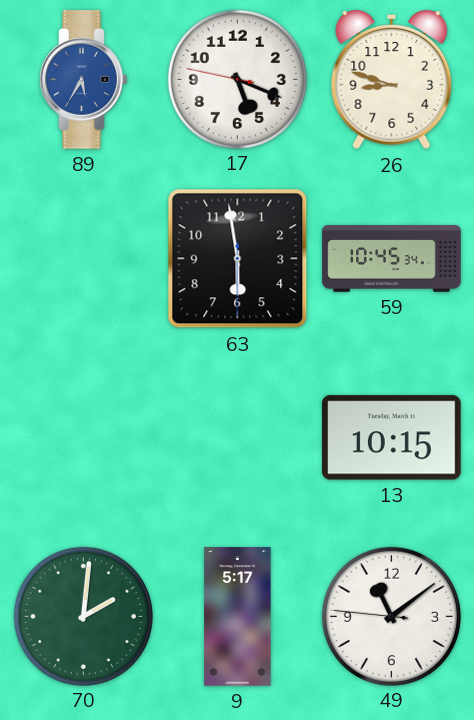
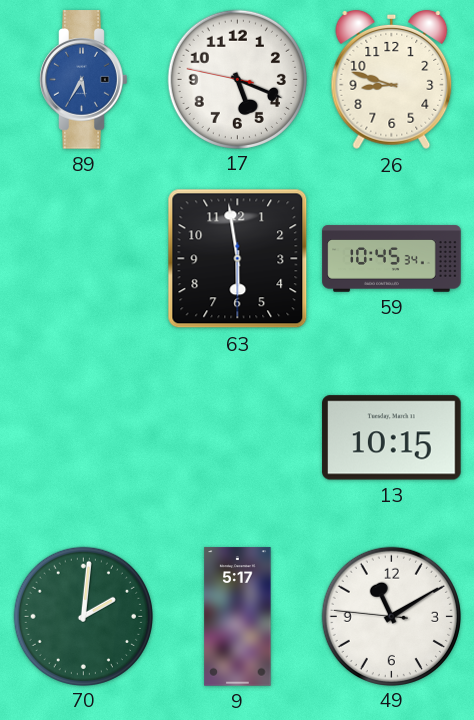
49: 11:08 -> 11:09
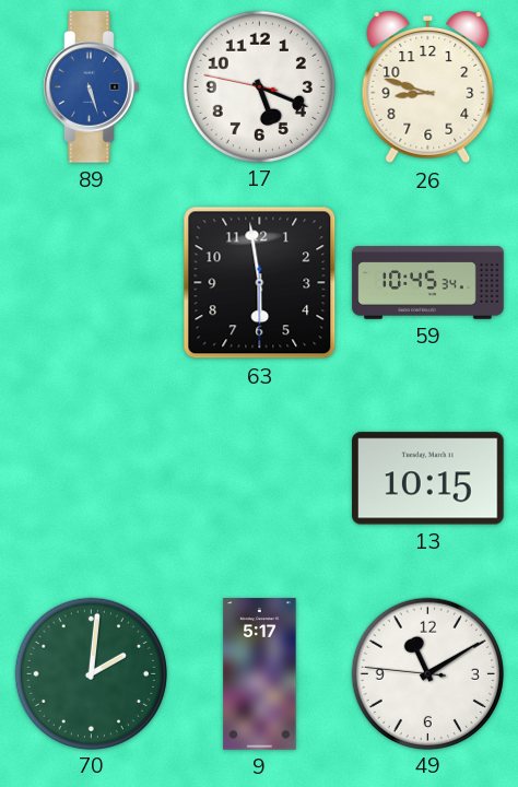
89: 5:35 -> 5:27
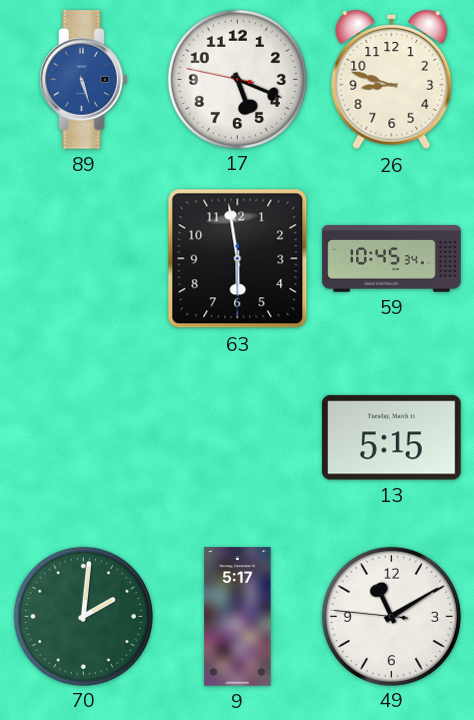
13: 10:15 -> 5:15
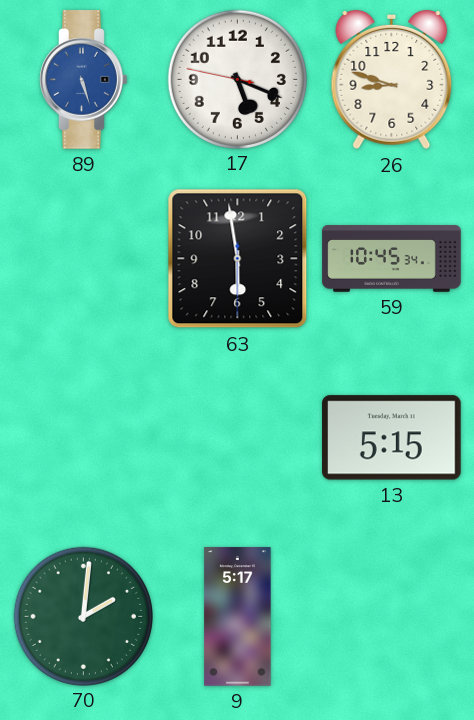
49: 11:09 -> none
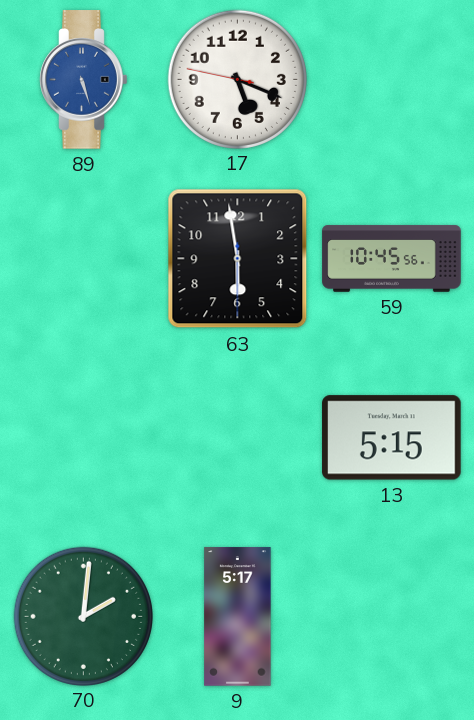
26: 8:48 -> none
59: 10:45:34 -> 10:45:56
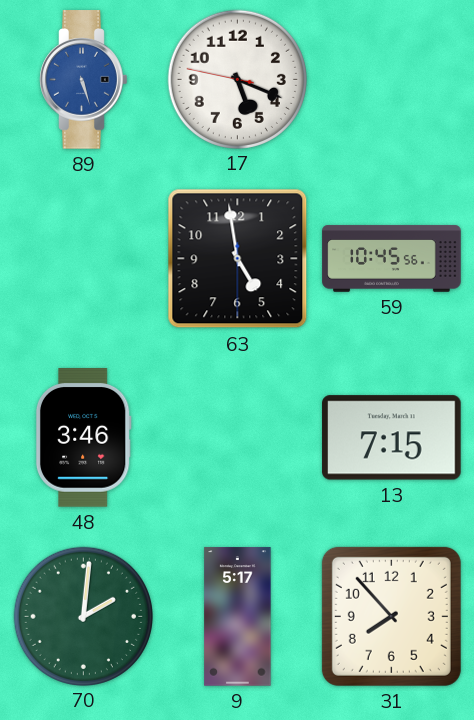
63: 5:58 -> 4:58
48: none -> 3:46
13: 5:15 -> 7:15
31: none -> 7:53
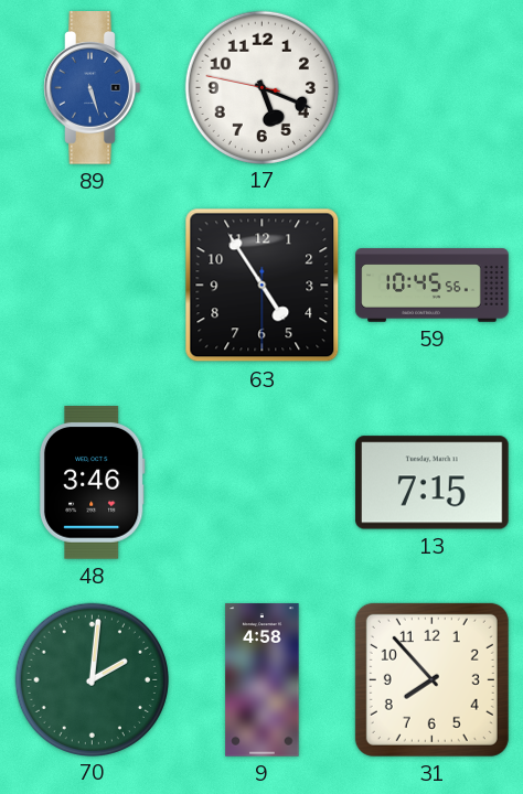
63: 4:58 -> 4:54
9: 5:17 -> 4:58
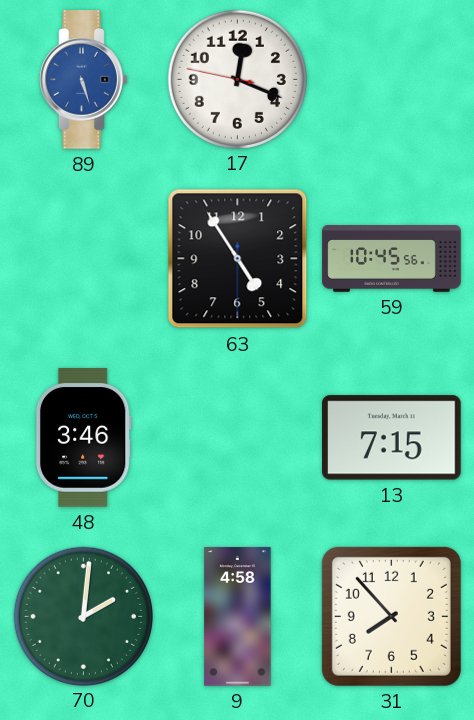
17: 5:18 -> 12:18
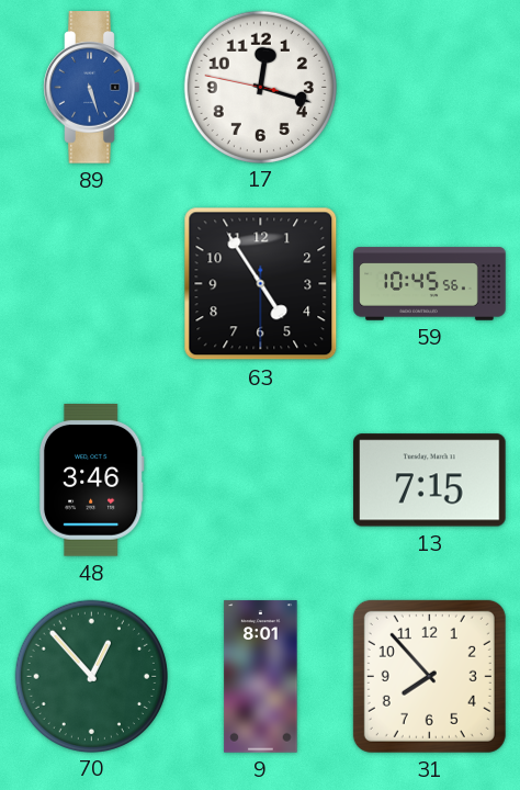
17: 12:18 -> 12:17
70: 2:01 -> 12:53
9: 4:58 -> 8:01
